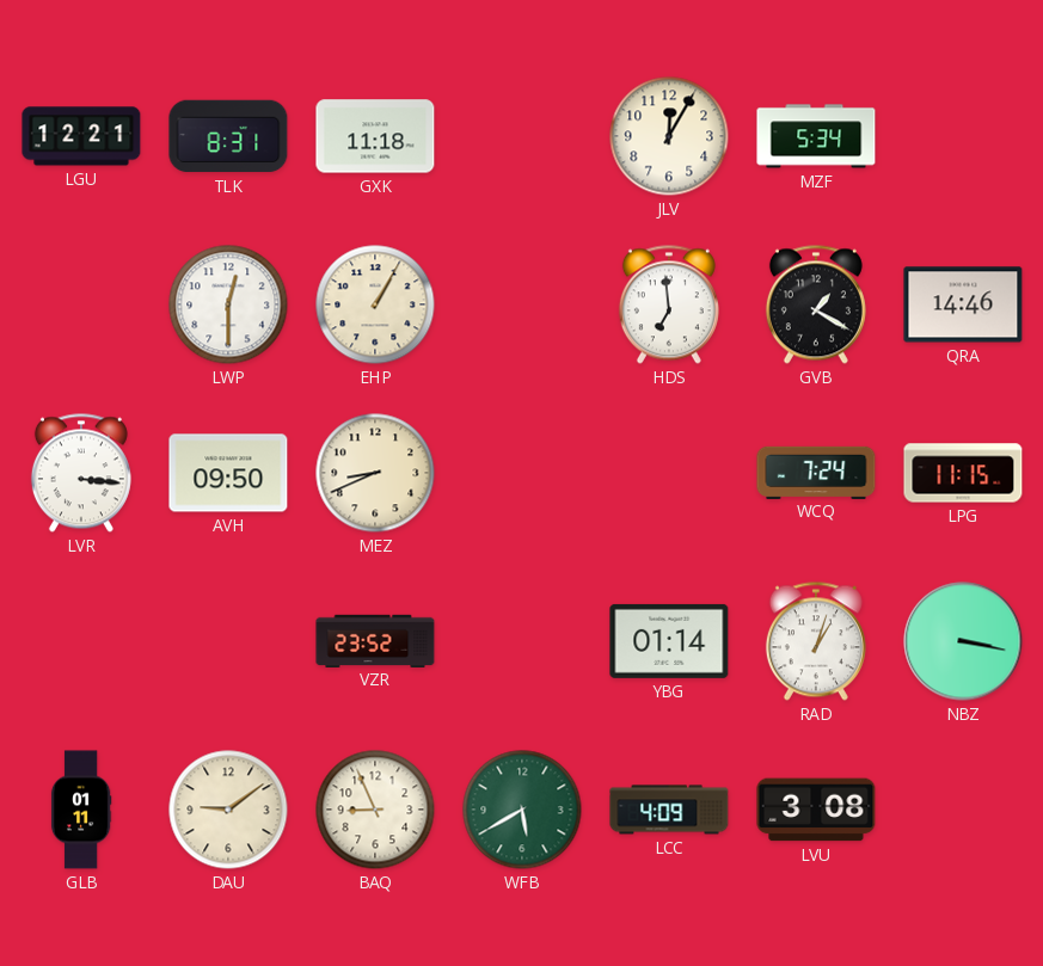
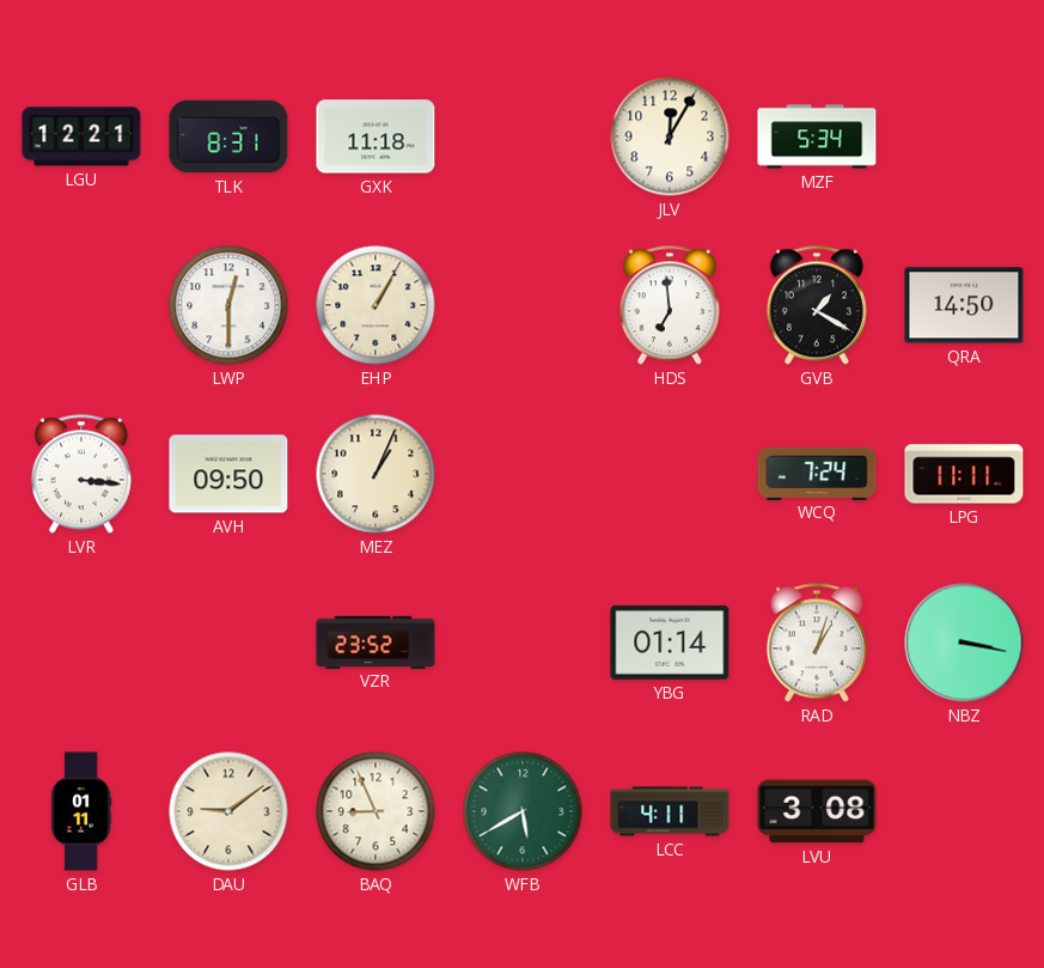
QRA: 14:46 -> 14:50
MEZ: 8:41 -> 1:04
LPG: 11:15 -> 11:11
LCC: 4:09 -> 4:11
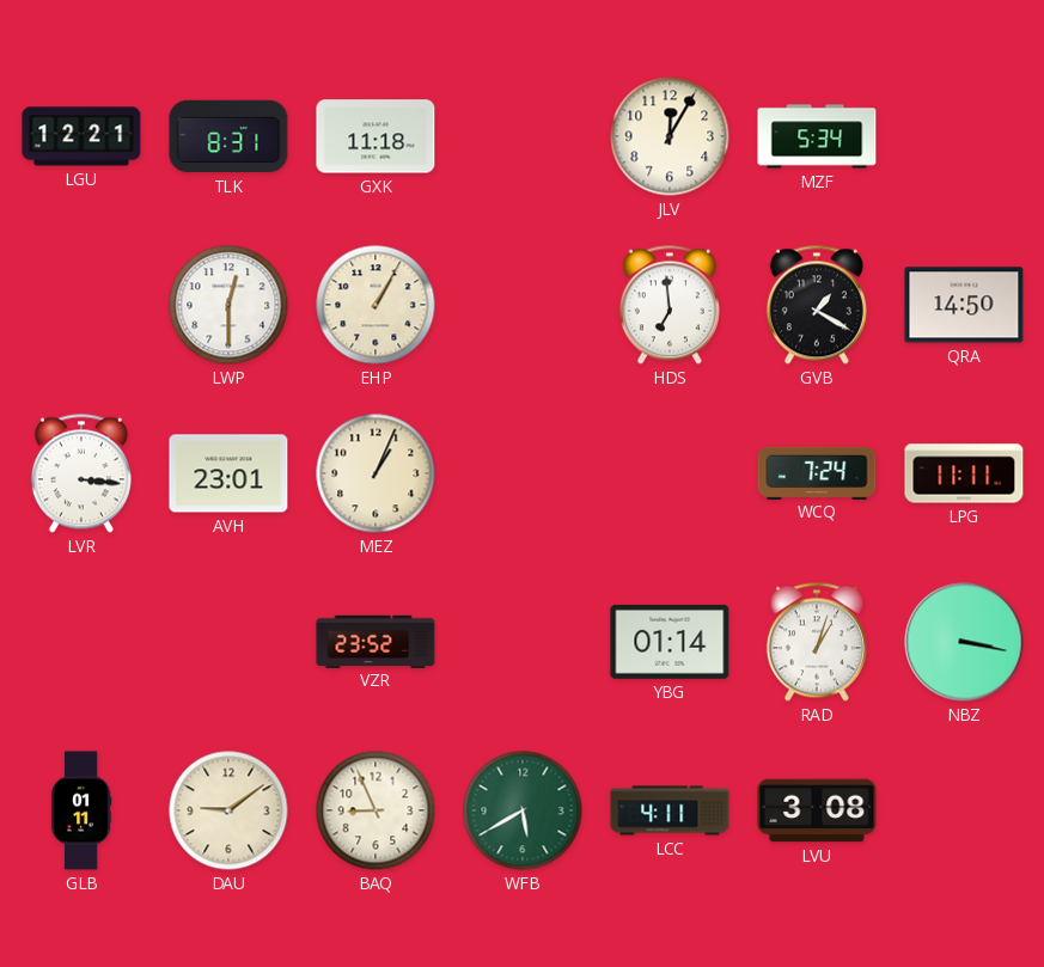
AVH: 09:50 -> 23:01
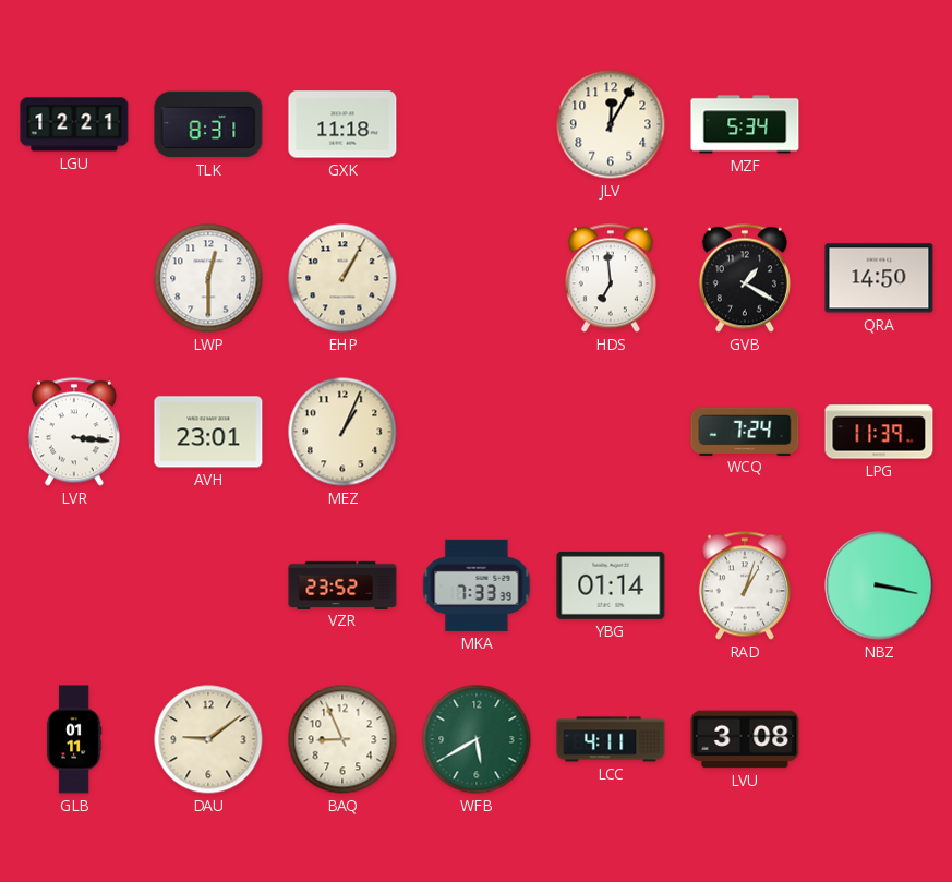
LPG: 11:11 -> 11:39
MKA: none -> 7:33
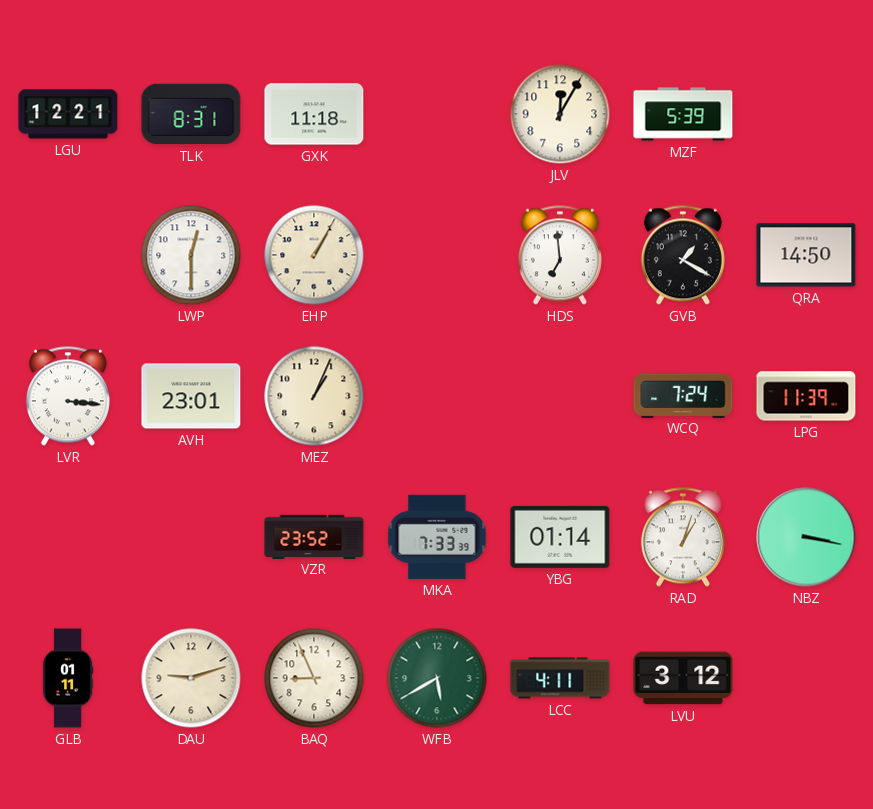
MZF: 5:34 -> 5:39
DAU: 9:09 -> 9:12
LVU: 3:08 -> 3:12
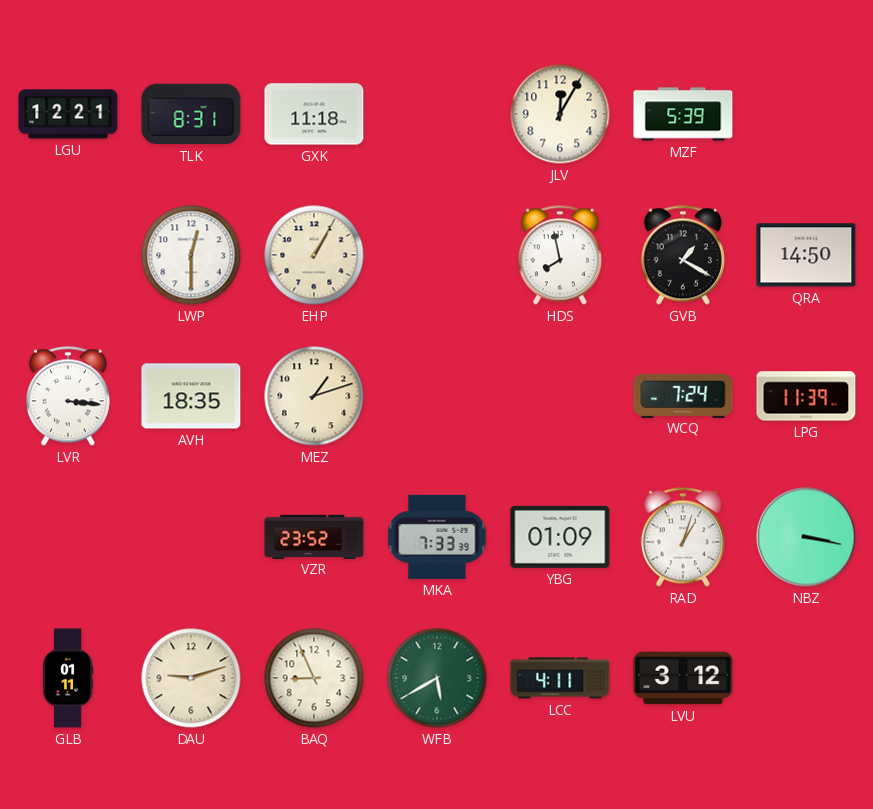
HDS: 6:59 -> 7:58
AVH: 23:01 -> 18:35
MEZ: 1:04 -> 1:12
YBG: 01:14 -> 01:09
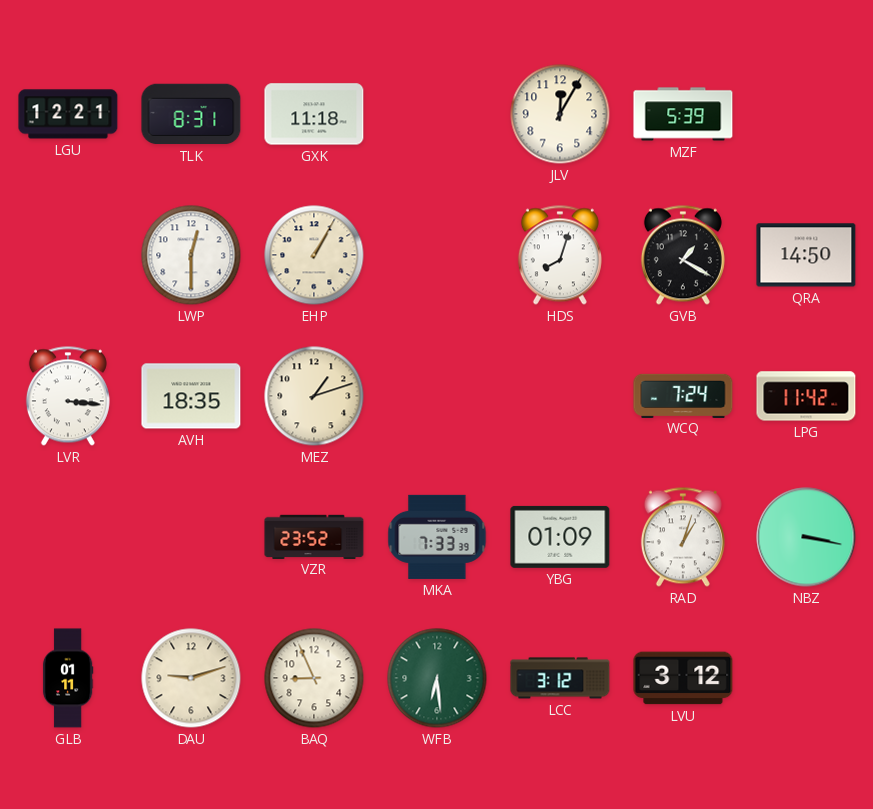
HDS: 7:58 -> 8:03
LPG: 11:39 -> 11:42
WFB: 5:40 -> 6:29
LCC: 4:11 -> 3:12
